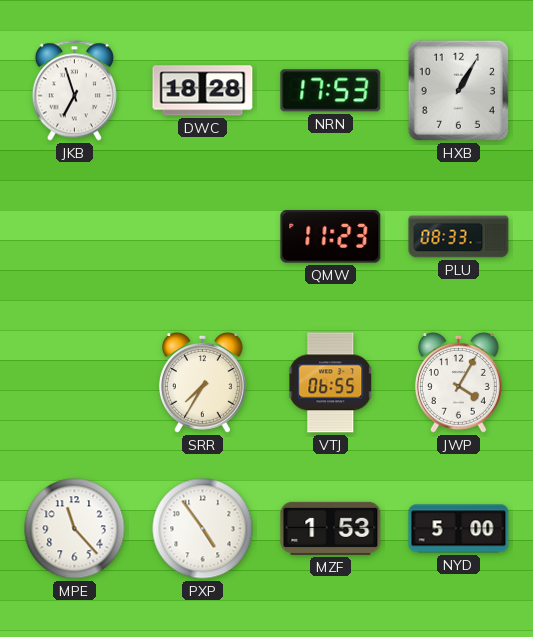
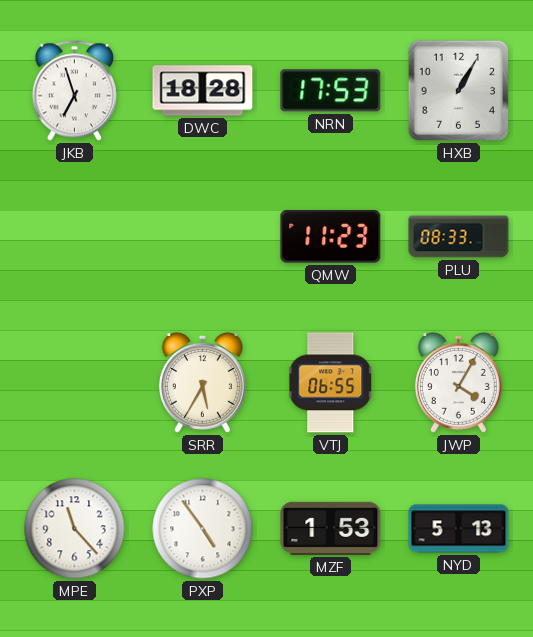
SRR: 7:35 -> 5:35
NYD: 5:00 -> 5:13
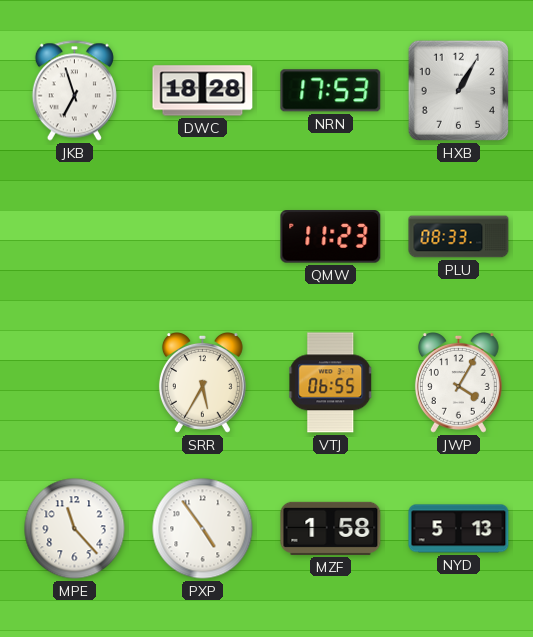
MZF: 1:53 -> 1:58
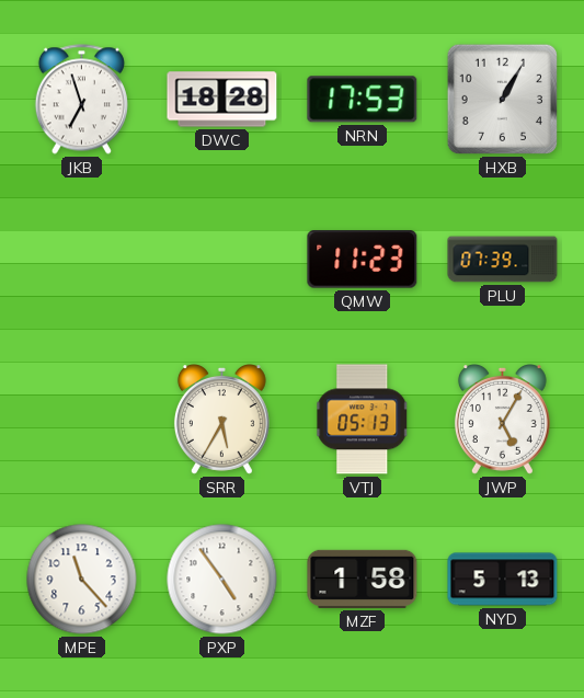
PLU: 08:33 -> 07:39
VTJ: 06:55 -> 05:13
JWP: 4:05 -> 5:05
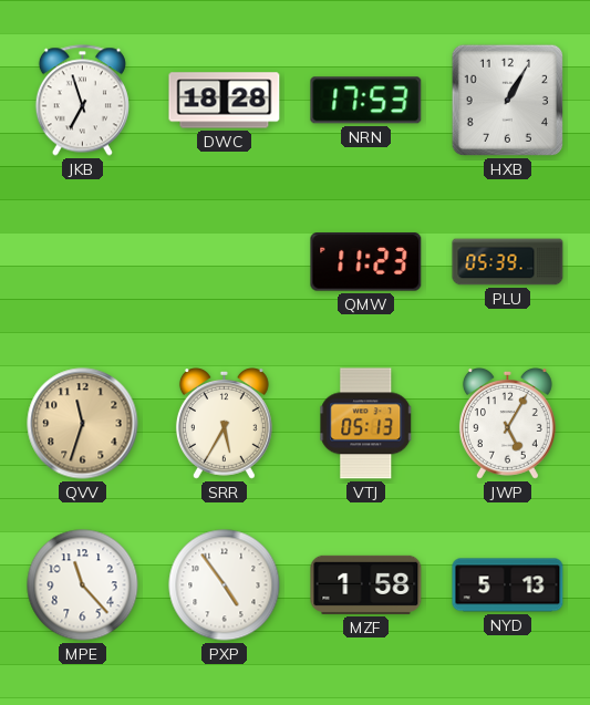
PLU: 07:39 -> 05:39
QVV: none -> 11:33
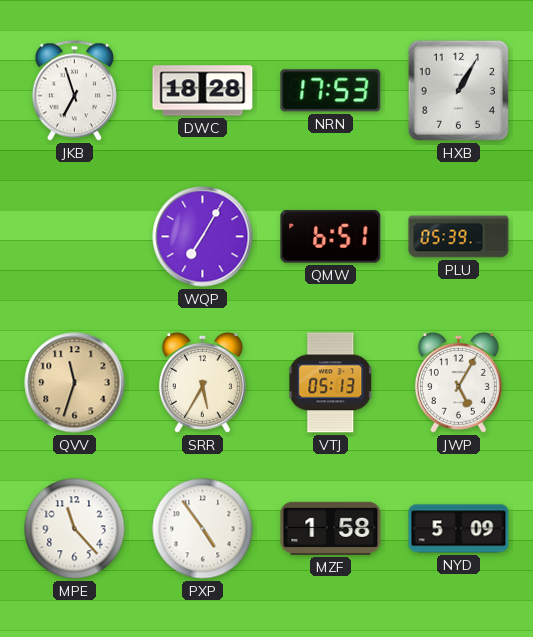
WQP: none -> 7:05
QMW: 11:23 -> 6:51
NYD: 5:13 -> 5:09
